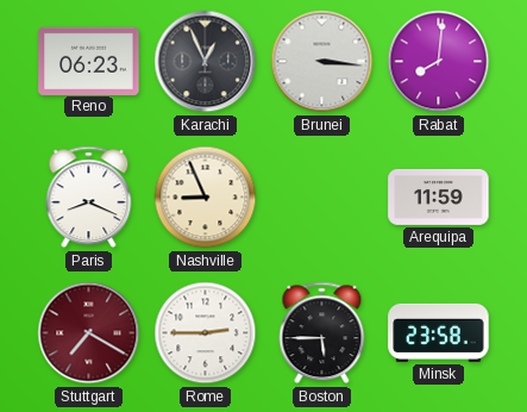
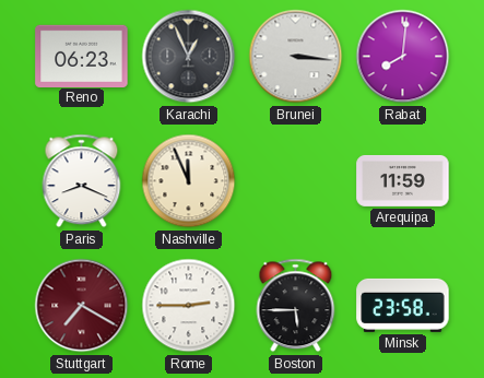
Nashville: 8:56 -> 11:56
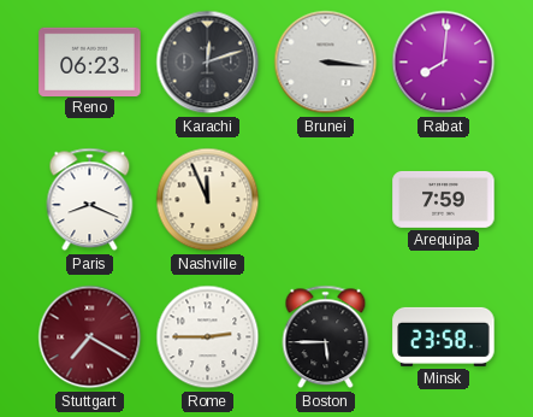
Karachi: 12:56 -> 12:12
Arequipa: 11:59 -> 7:59
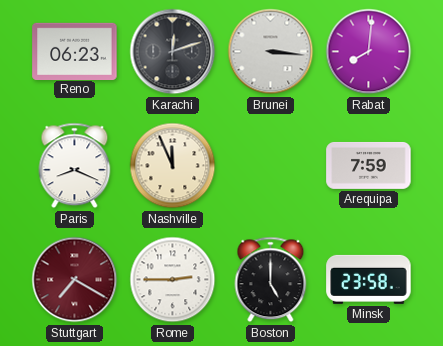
Boston: 5:45 -> 5:00
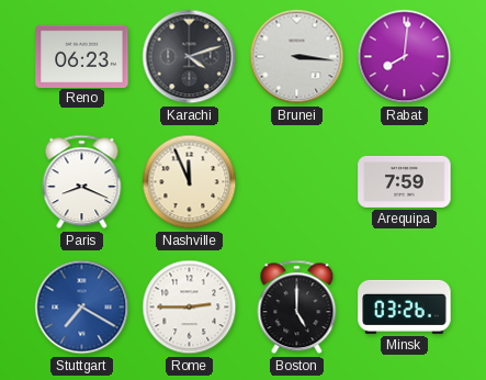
Karachi: 12:12 -> 4:12
Stuttgart dial: burgundy -> blue
Minsk: 23:58 -> 03:26
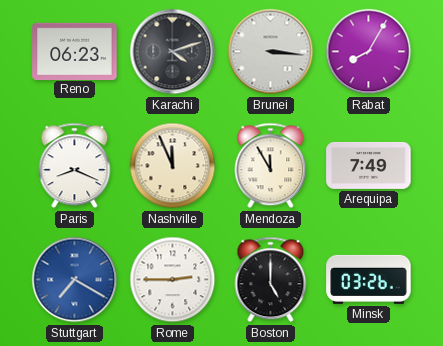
Rabat: 8:01 -> 8:05
Mendoza: none -> 11:55
Arequipa: 7:59 -> 7:49
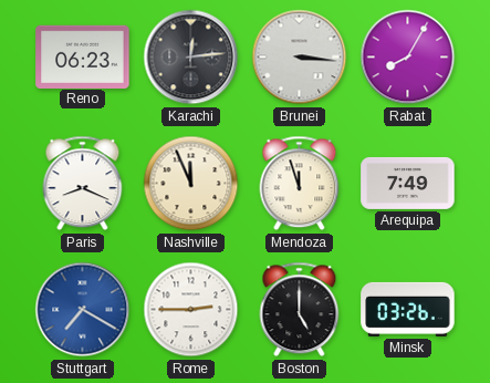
Karachi: 4:12 -> 12:14
Mendoza: 11:55 -> 11:57
